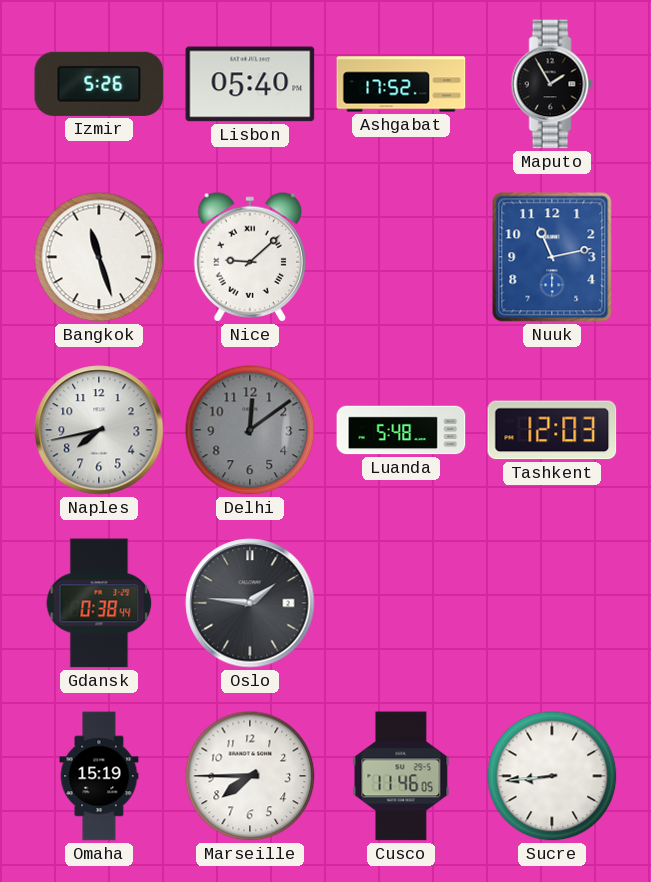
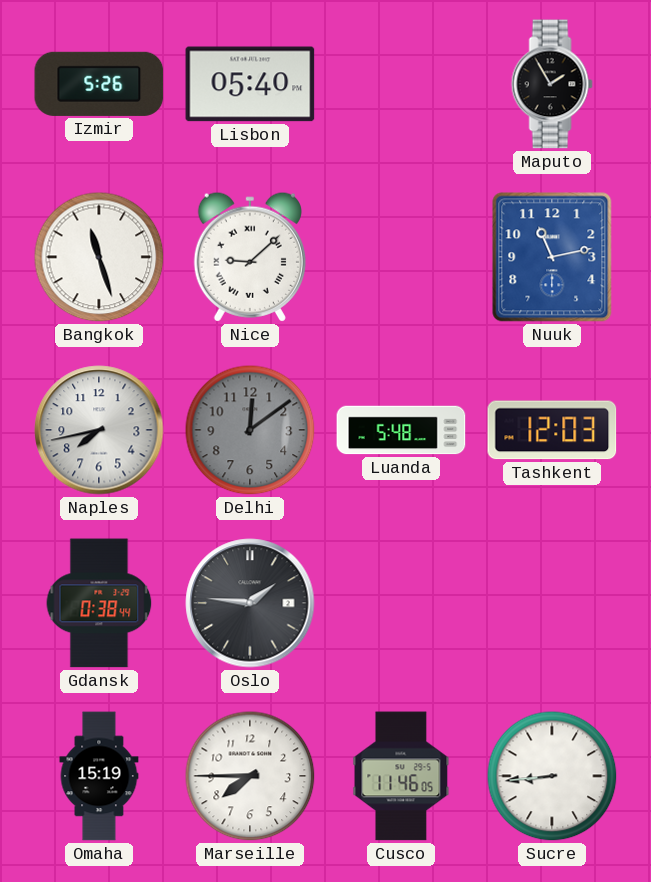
Ashgabat: 17:52 -> none
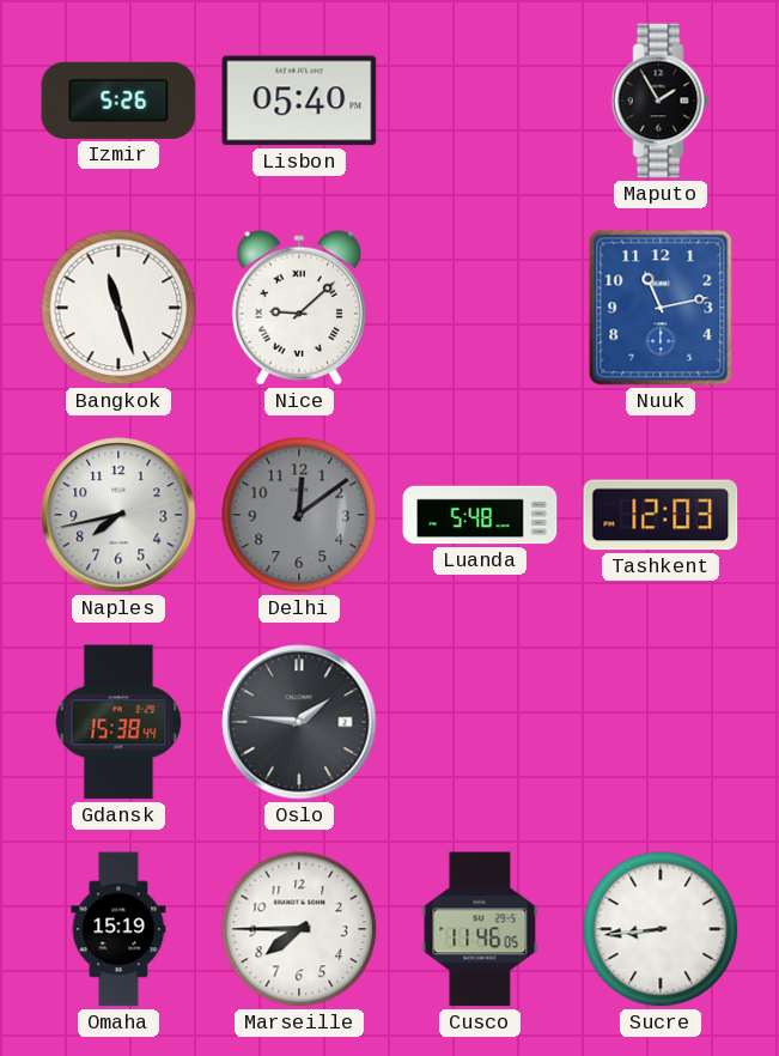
Gdansk: 0:38 -> 15:38
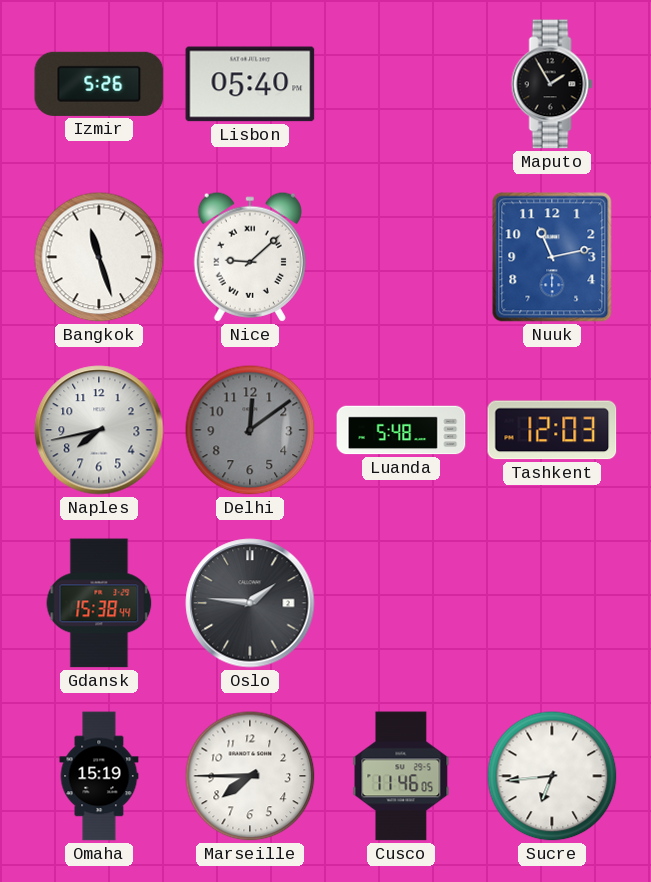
Sucre: 8:44 -> 6:44
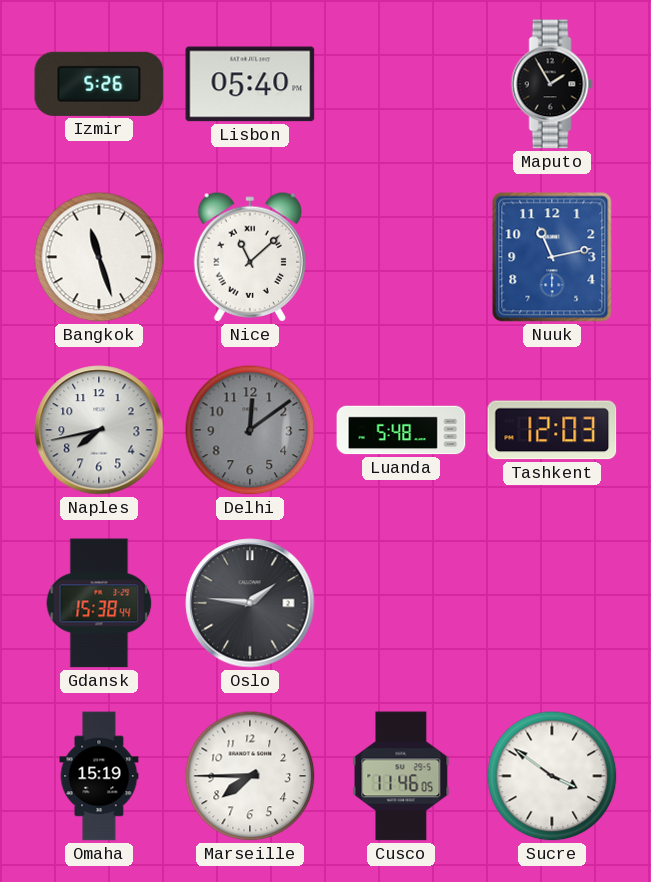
Nice: 9:08 -> 11:08
Sucre: 6:44 -> 3:51
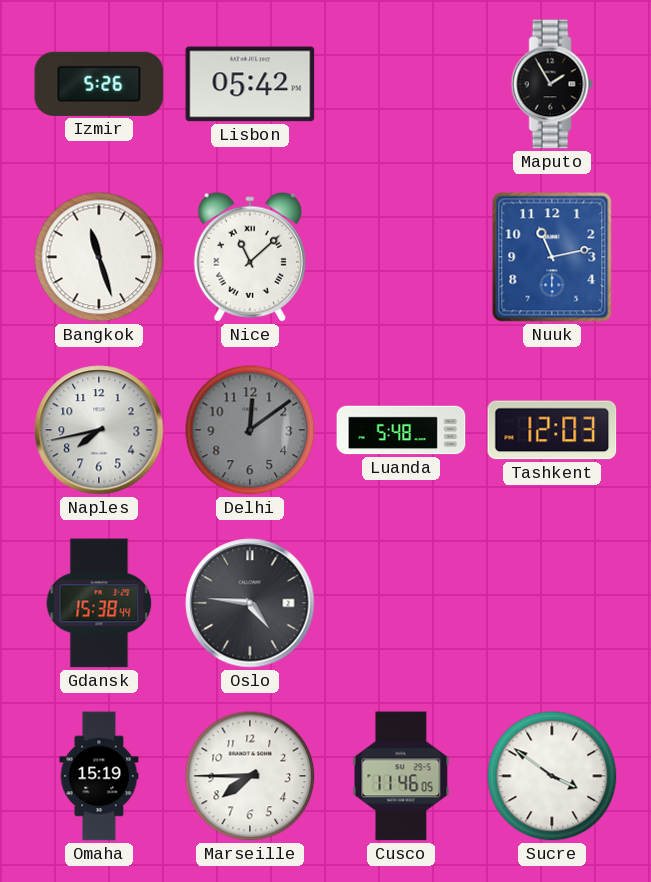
Lisbon: 05:40 -> 05:42
Oslo: 1:46 -> 4:46
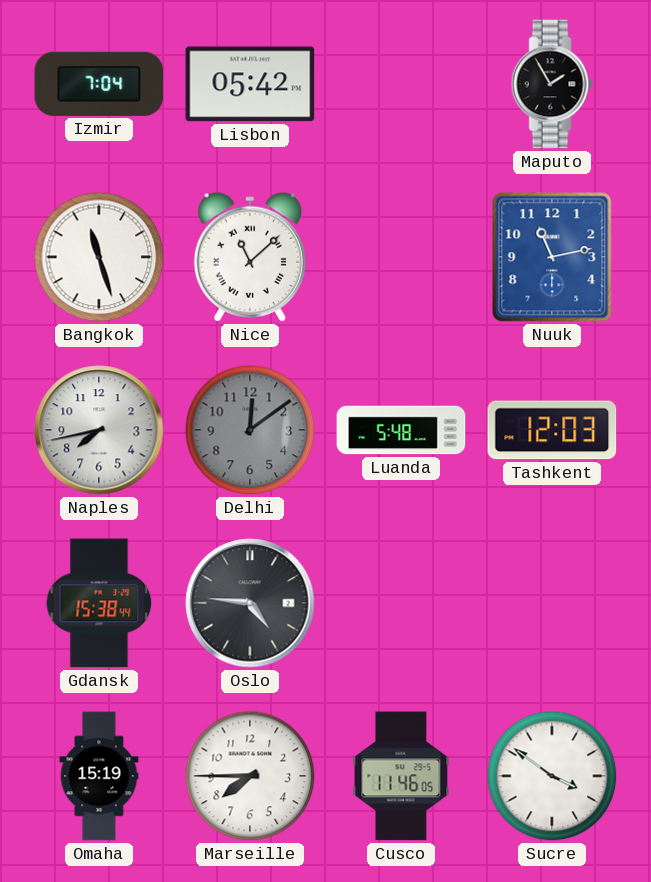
Izmir: 5:26 -> 7:04
